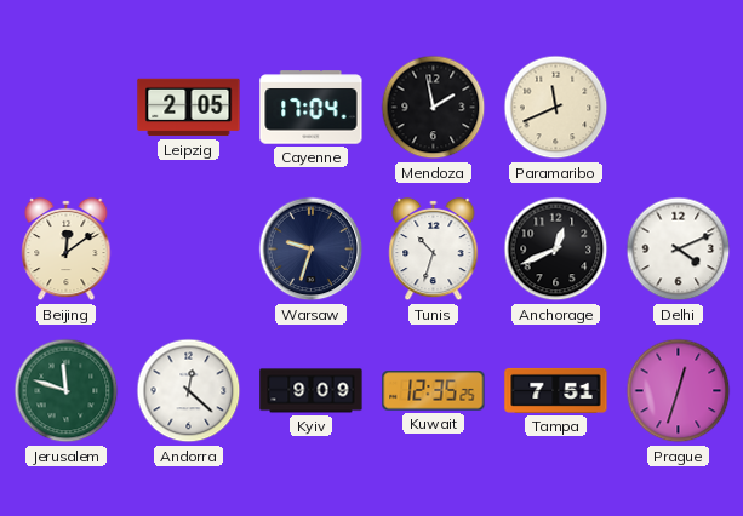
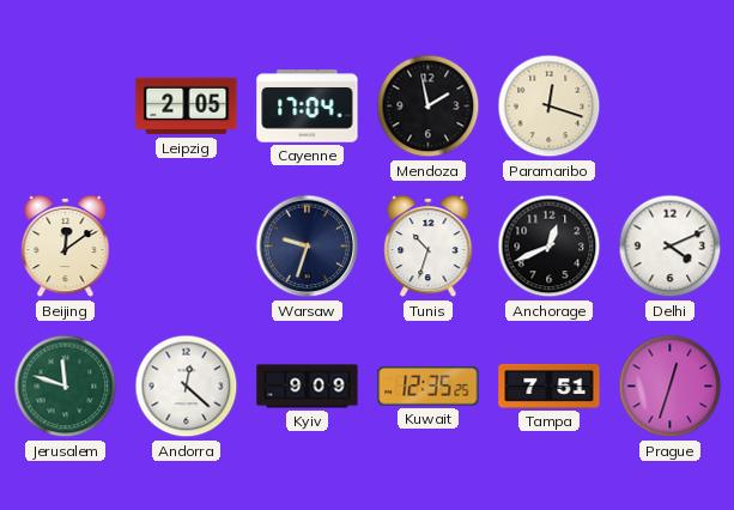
Paramaribo: 11:41 -> 12:18
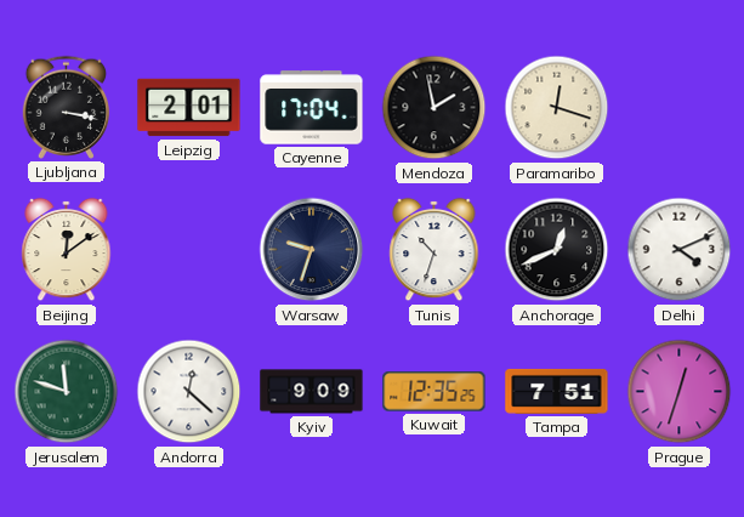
Ljubljana: none -> 3:17
Leipzig: 2:05 -> 2:01
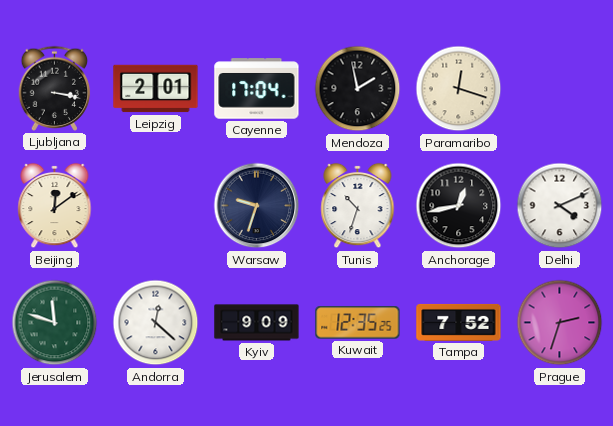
Anchorage: 12:41 -> 12:43
Tampa: 7:51 -> 7:52
Prague: 12:33 -> 2:33
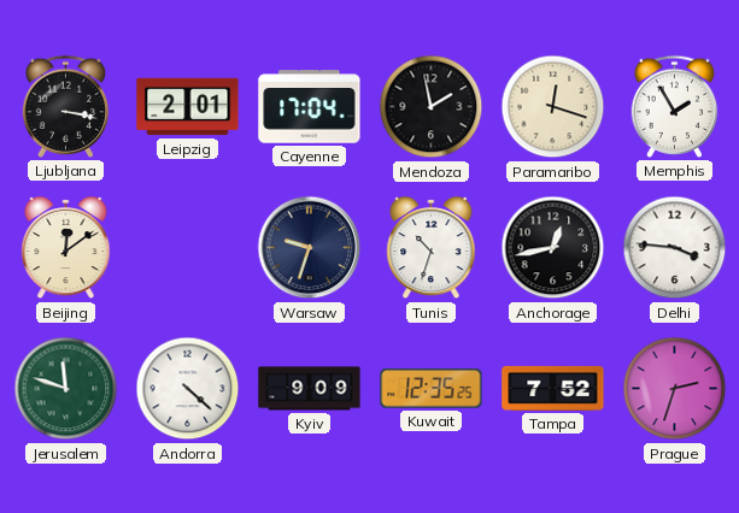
Memphis: none -> 1:55
Delhi: 4:11 -> 3:46
Andorra: 12:22 -> 4:22
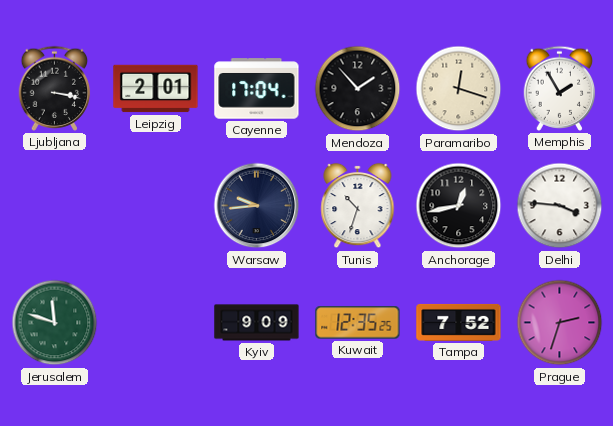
Mendoza: 1:58 -> 1:53
Beijing: 12:09 -> none
Warsaw: 9:33 -> 9:44
Andorra: 4:22 -> none
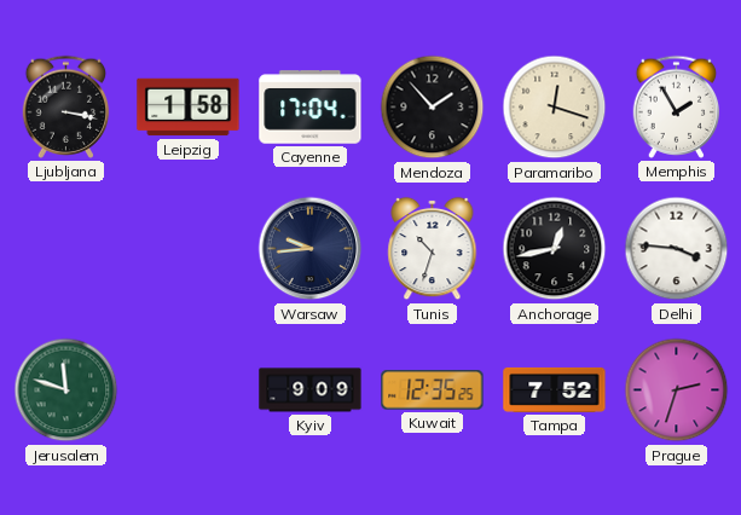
Leipzig: 2:01 -> 1:58
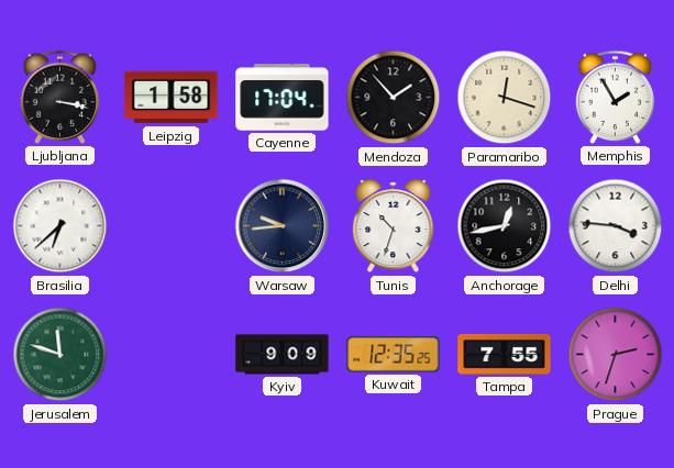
Brasilia: none -> 6:38
Tampa: 7:52 -> 7:55
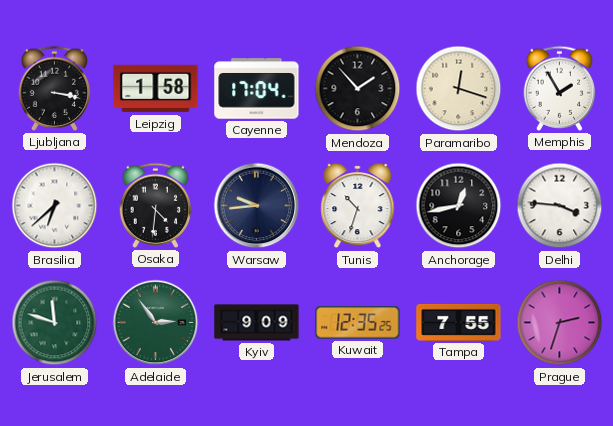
Osaka: none -> 4:31
Adelaide: none -> 2:54
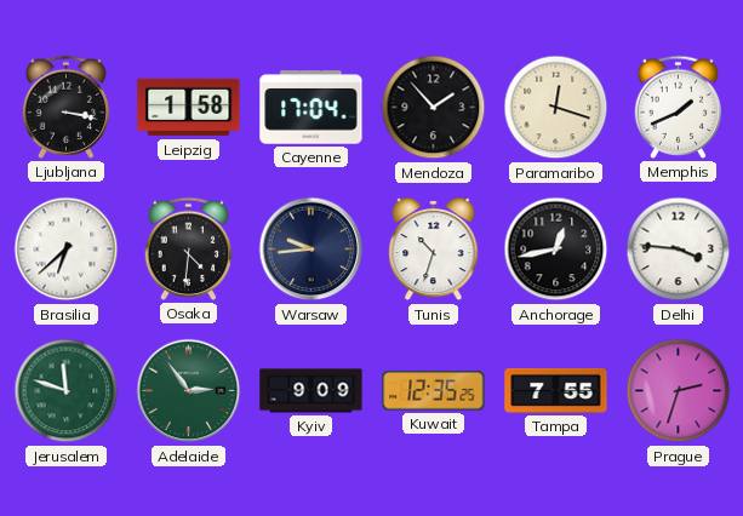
Memphis: 1:55 -> 1:41
